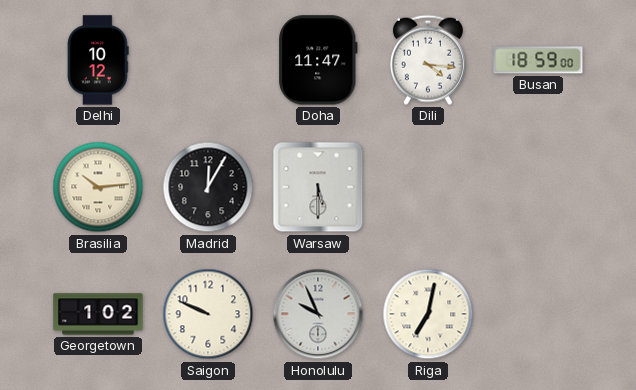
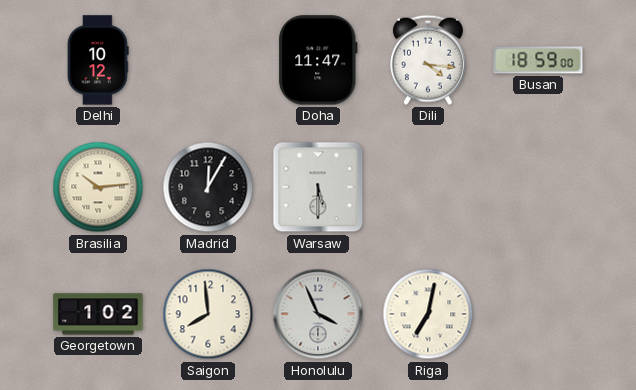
Saigon: 9:49 -> 7:59
Honolulu: 9:56 -> 3:56
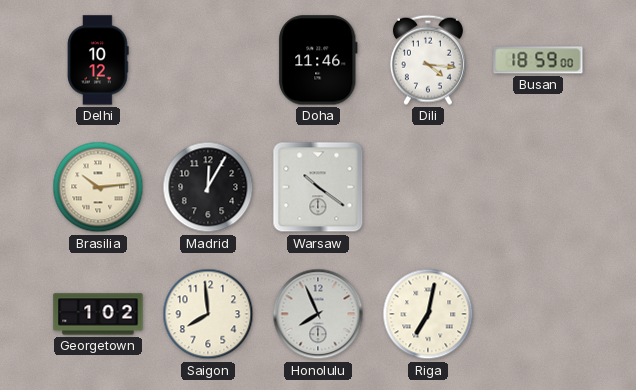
Doha: 11:47 -> 11:46
Warsaw: 5:30 -> 10:21
Honolulu: 3:56 -> 7:56
